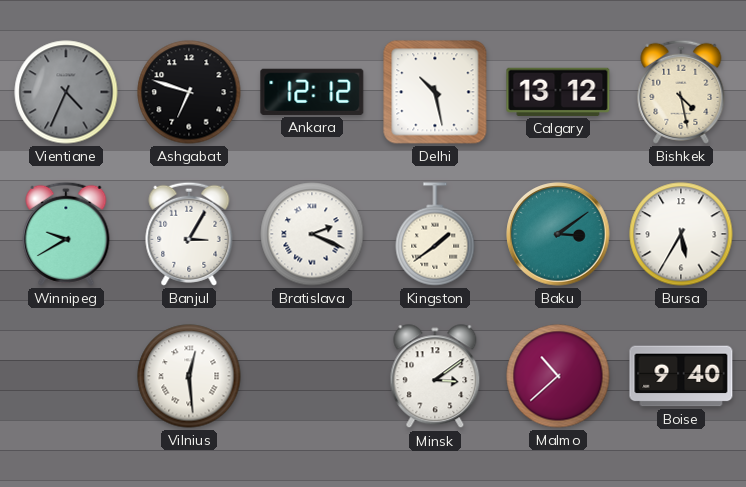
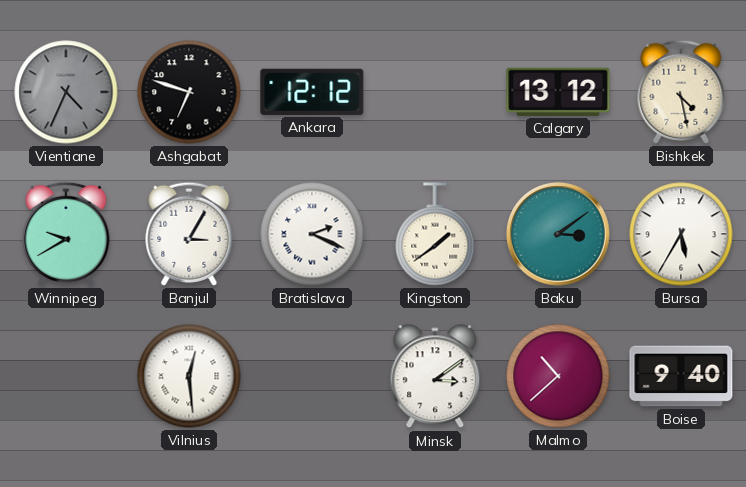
Delhi: 10:28 -> none
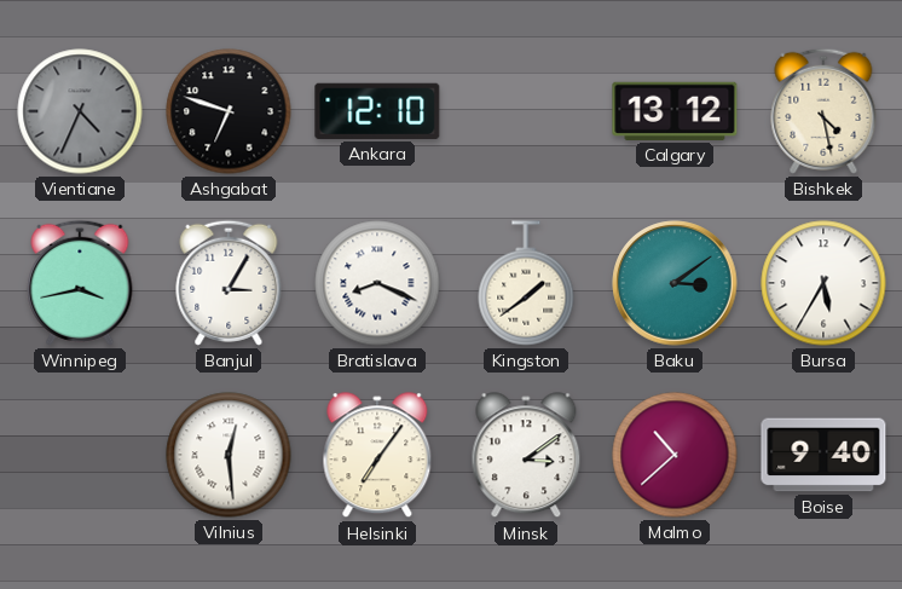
Ankara: 12:12 -> 12:10
Winnipeg: 9:40 -> 3:43
Bratislava: 2:19 -> 8:19
Helsinki: none -> 7:06
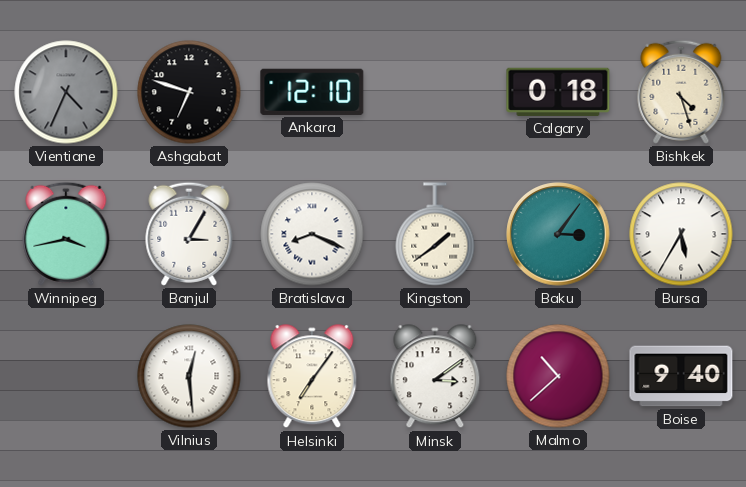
Calgary: 13:12 -> 0:18
Bishkek: 4:28 -> 4:27
Baku: 3:09 -> 3:06
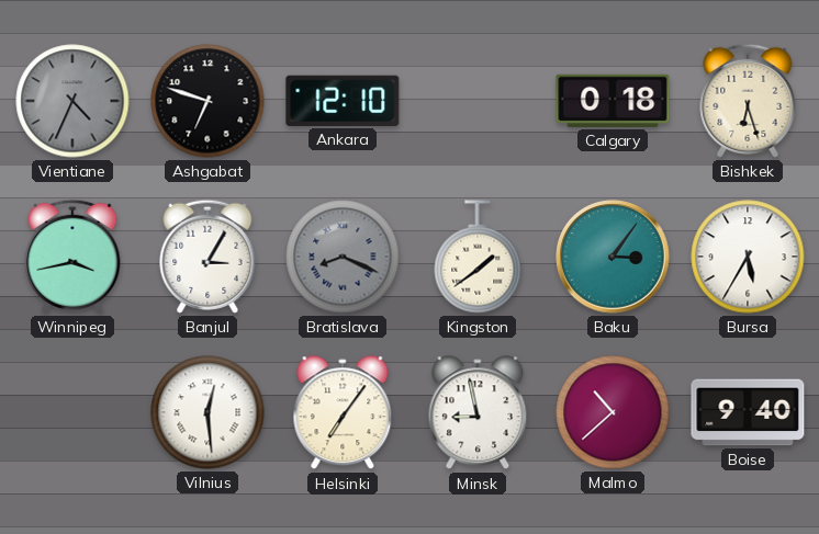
Bishkek: 4:27 -> 6:27
Bratislava dial: white -> grey
Minsk: 3:09 -> 8:58
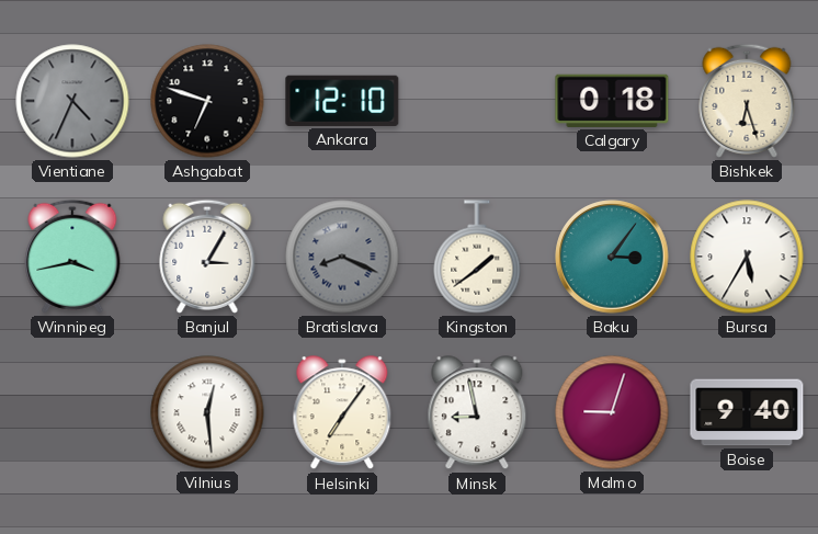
Malmo: 10:38 -> 9:03
